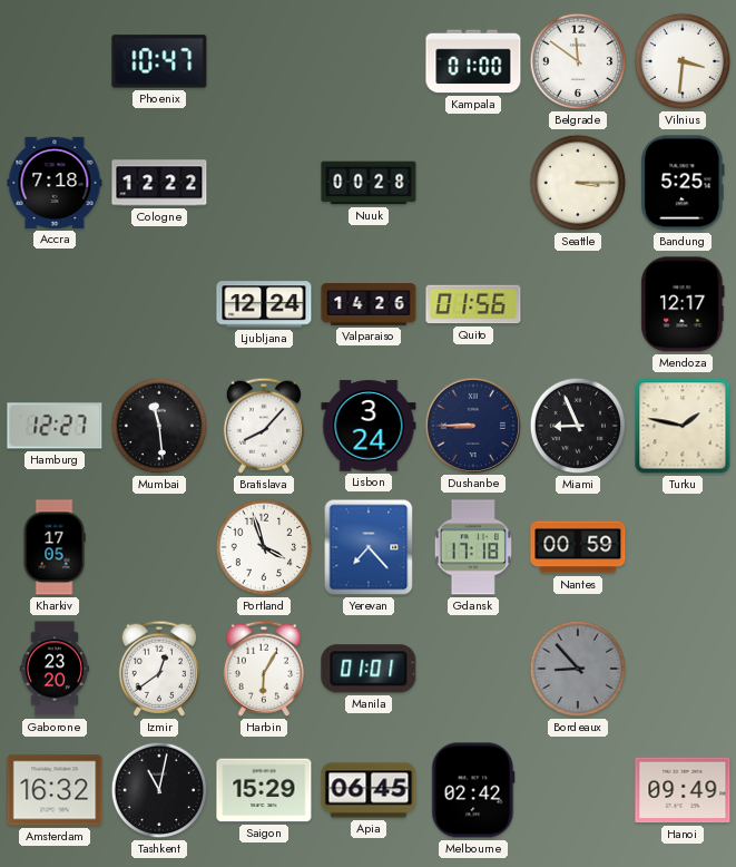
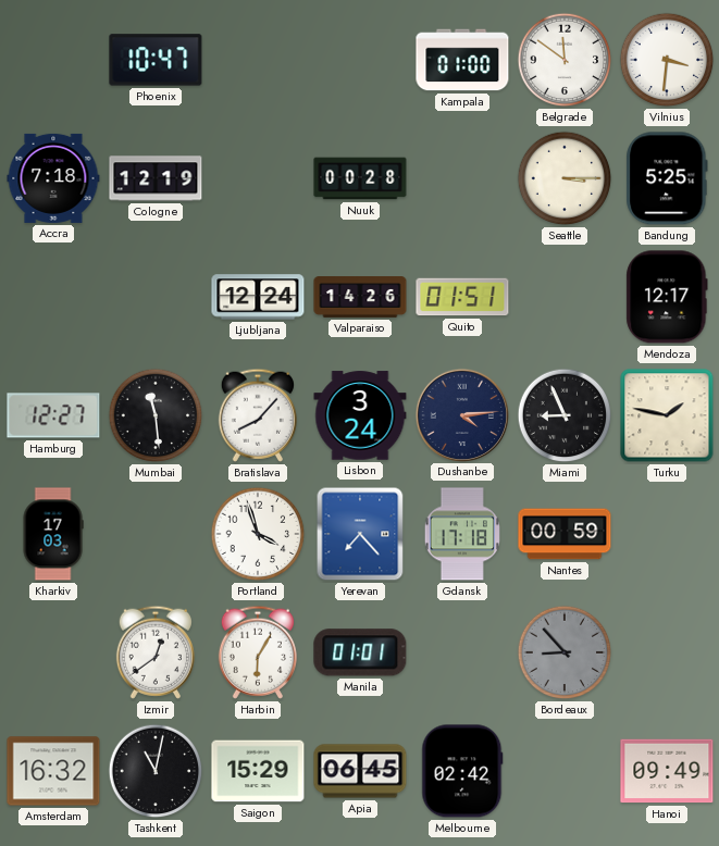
Cologne: 12:22 -> 12:19
Quito: 01:56 -> 01:51
Dushanbe: 8:45 -> 4:14
Kharkiv: 17:05 -> 17:03
Gaborone: 23:20 -> none
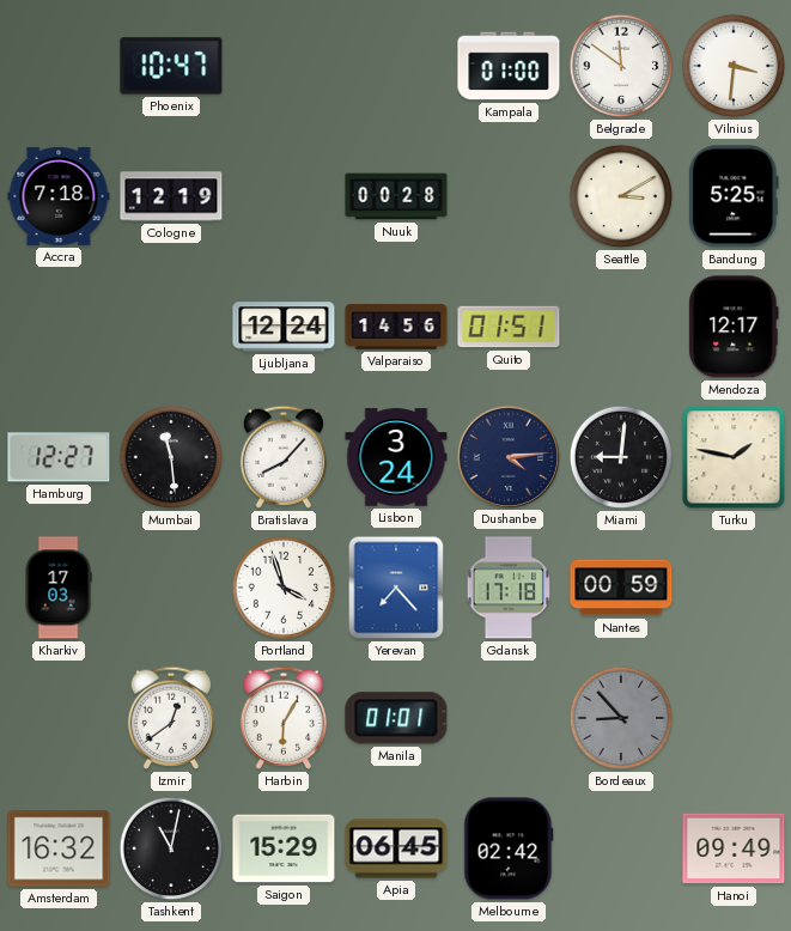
Seattle: 3:15 -> 3:10
Valparaiso: 14:26 -> 14:56
Miami: 8:56 -> 9:01
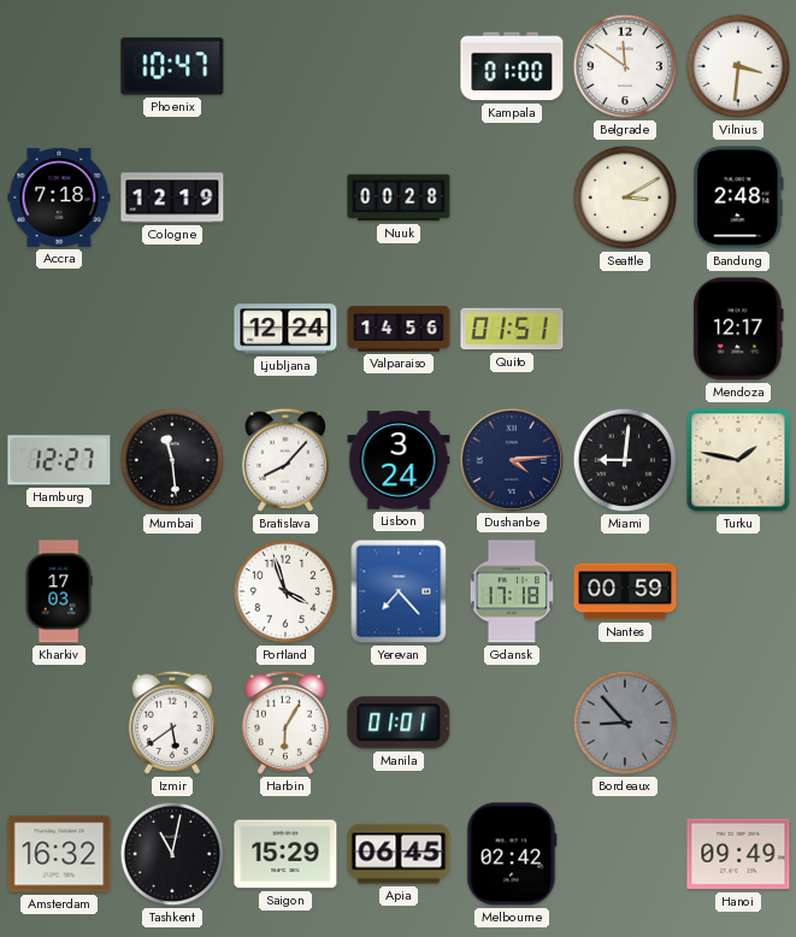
Bandung: 5:25 -> 2:48
Izmir: 12:39 -> 5:39
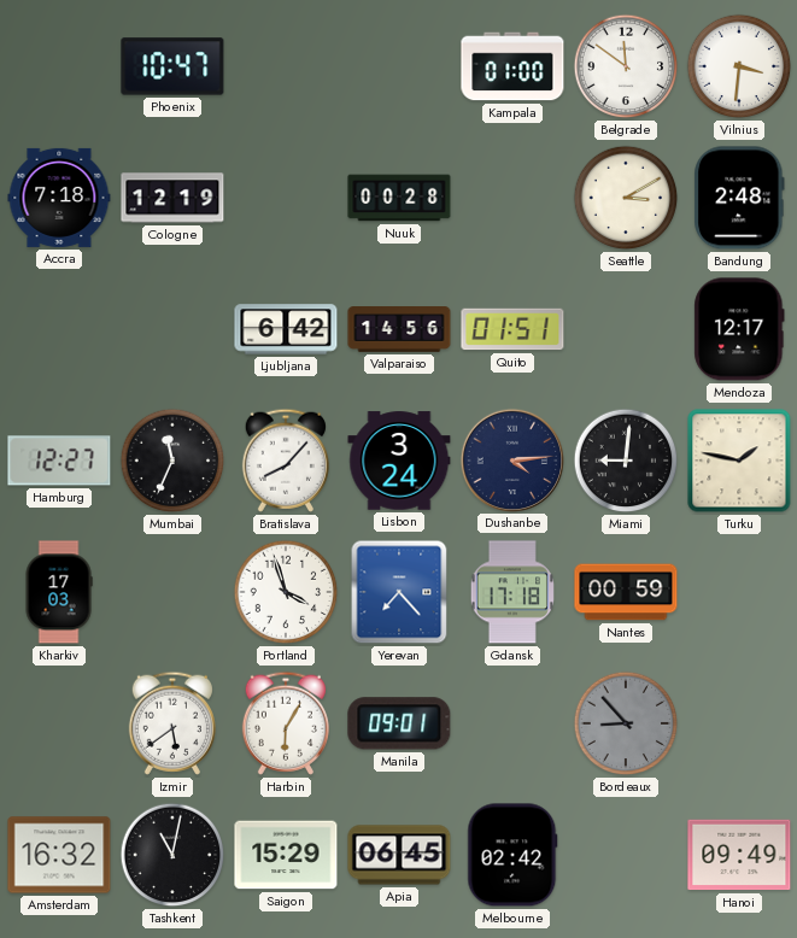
Ljubljana: 12:24 -> 6:42
Mumbai: 11:29 -> 11:34
Manila: 01:01 -> 09:01
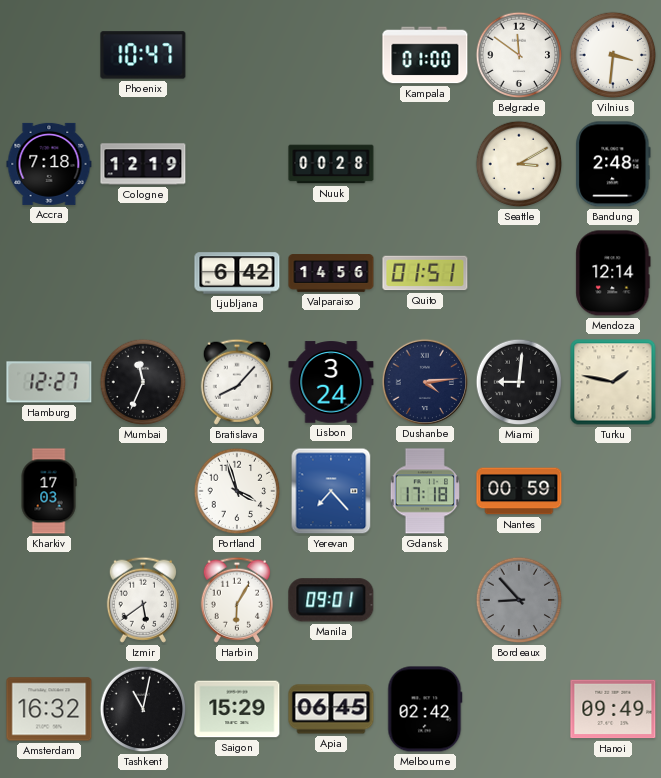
Mendoza: 12:17 -> 12:14
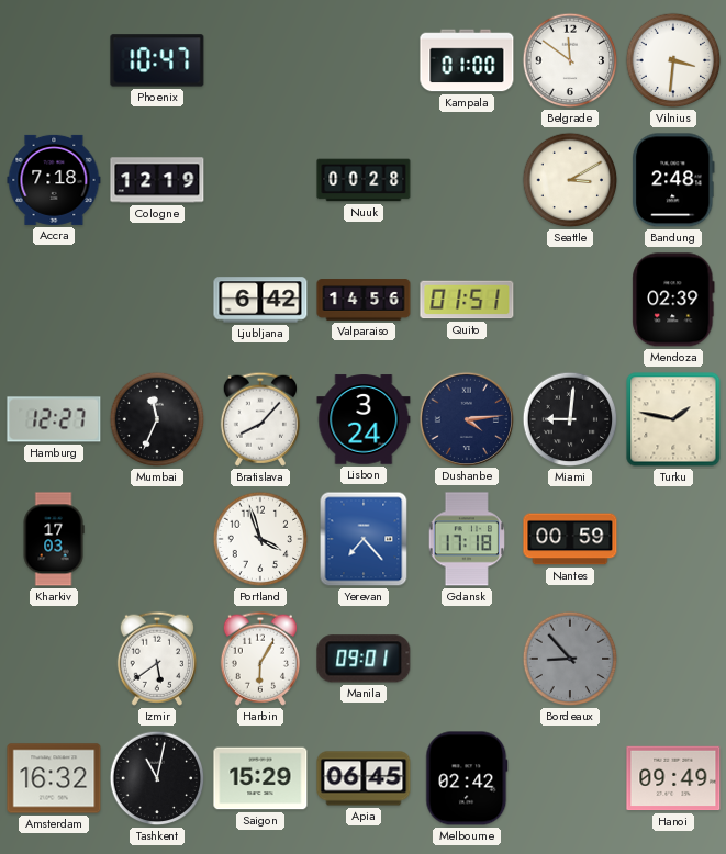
Mendoza: 12:14 -> 02:39
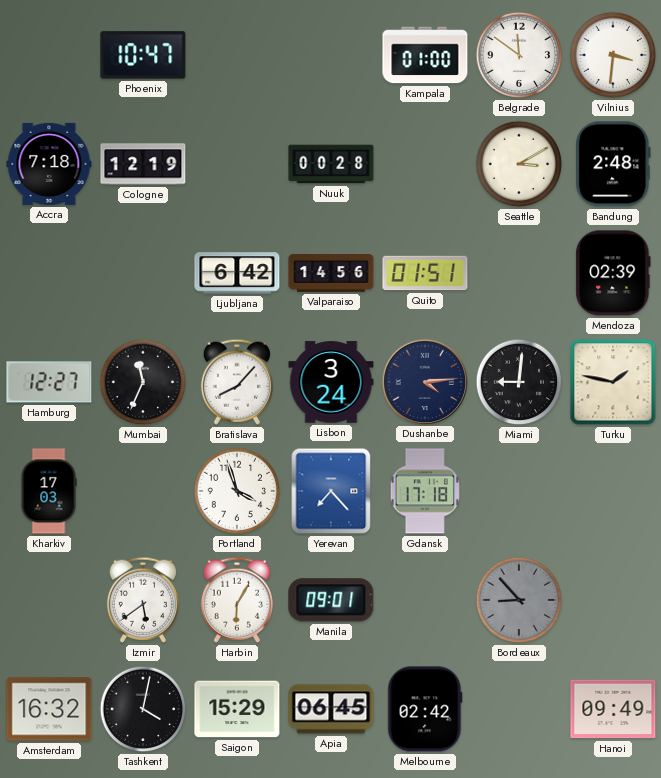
Nantes: 00:59 -> none
Tashkent: 11:02 -> 4:02
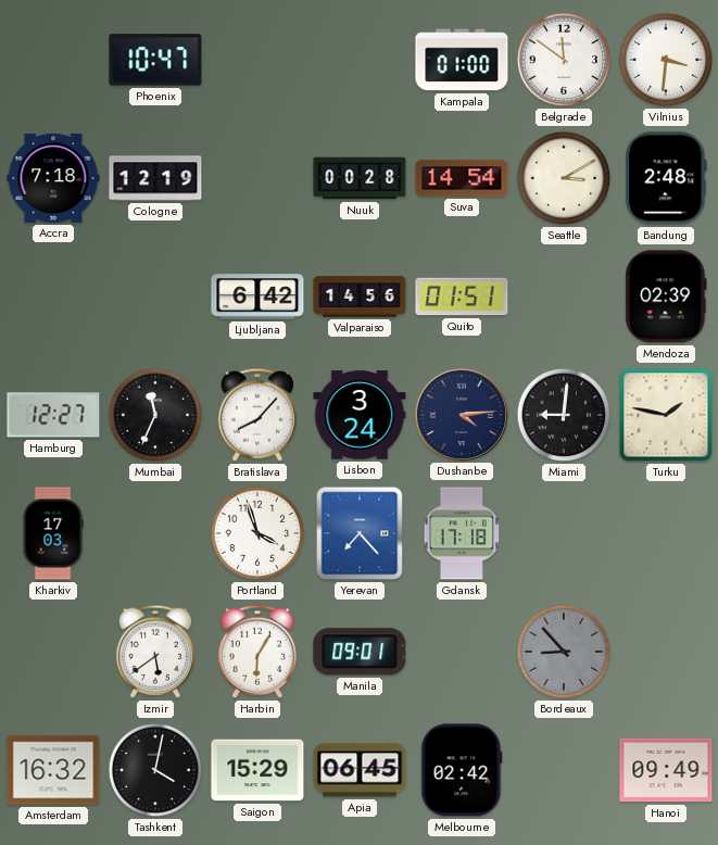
Suva: none -> 14:54
